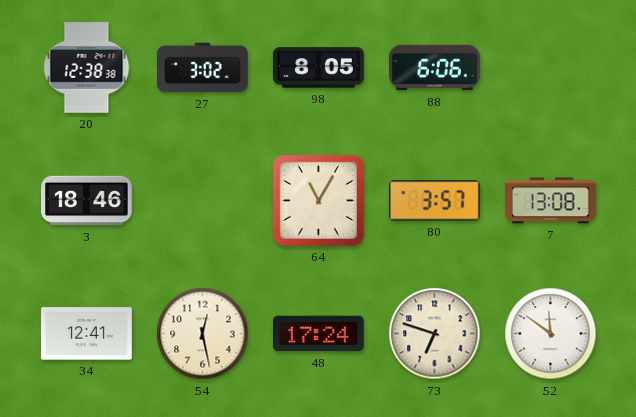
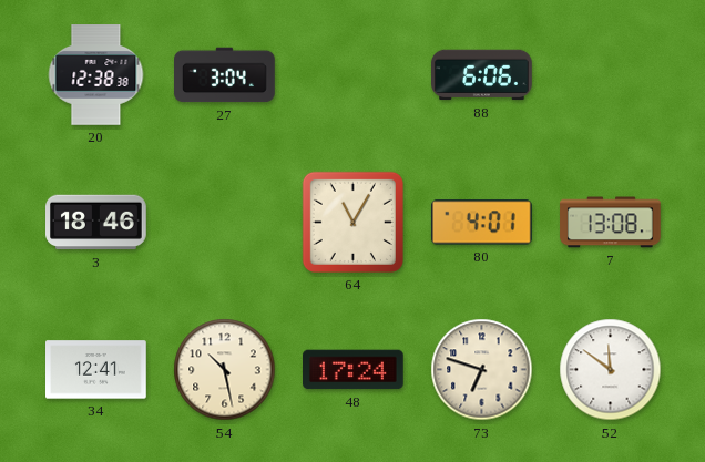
27: 3:02 -> 3:04
98: 8:05 -> none
80: 3:57 -> 4:01
54: 12:28 -> 10:28
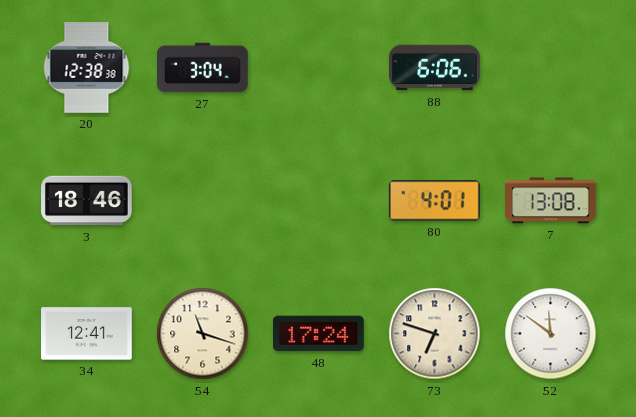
64: 11:05 -> none
54: 10:28 -> 11:18
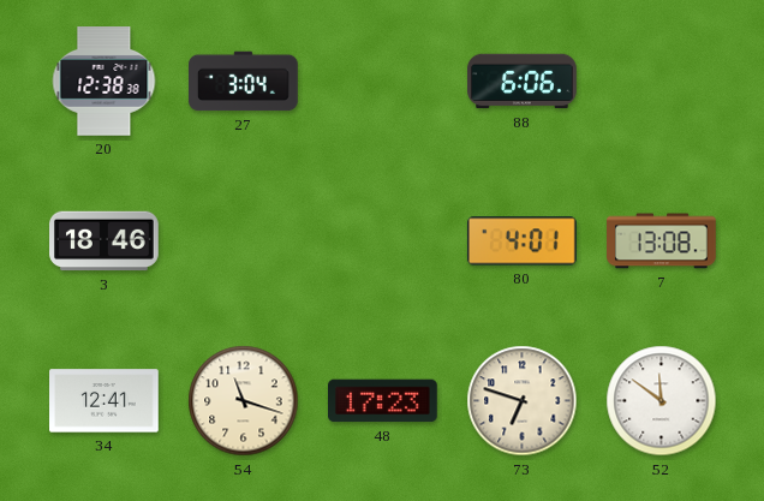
48: 17:24 -> 17:23
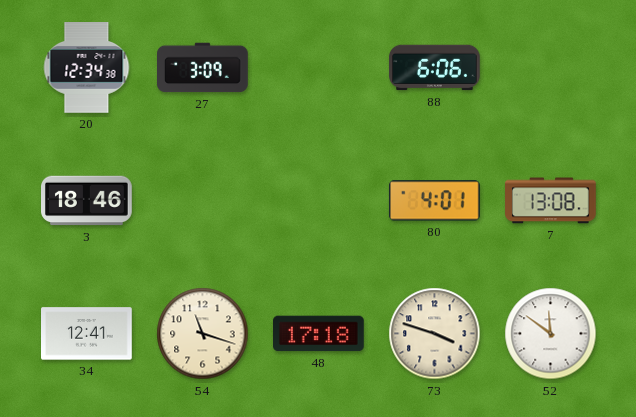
20: 12:38 -> 12:34
27: 3:04 -> 3:09
48: 17:23 -> 17:18
73: 6:48 -> 3:48
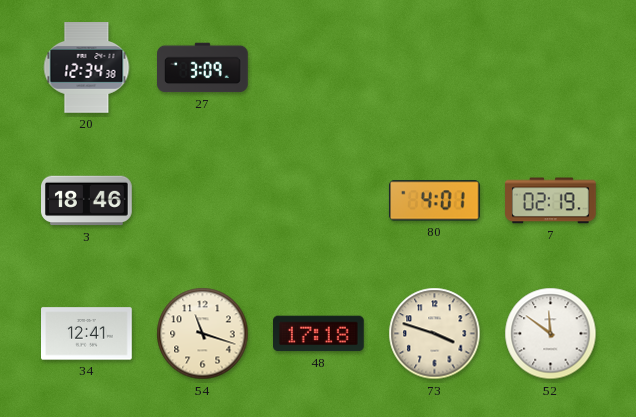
88: 6:06 -> none
7: 13:08 -> 02:19
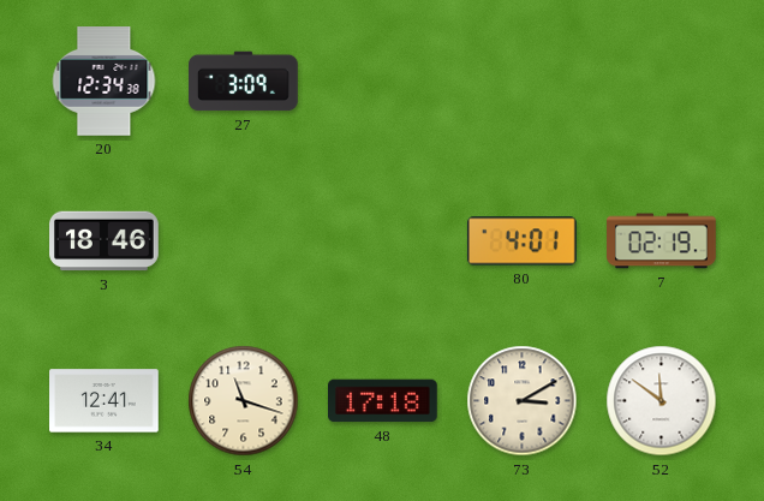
73: 3:48 -> 3:10
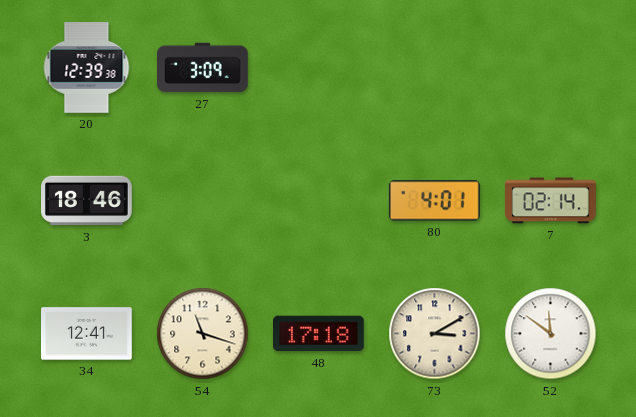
20: 12:34 -> 12:39
7: 02:19 -> 02:14
